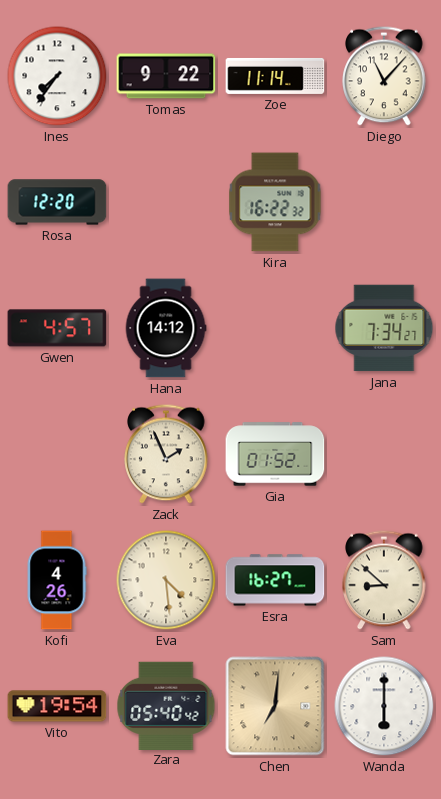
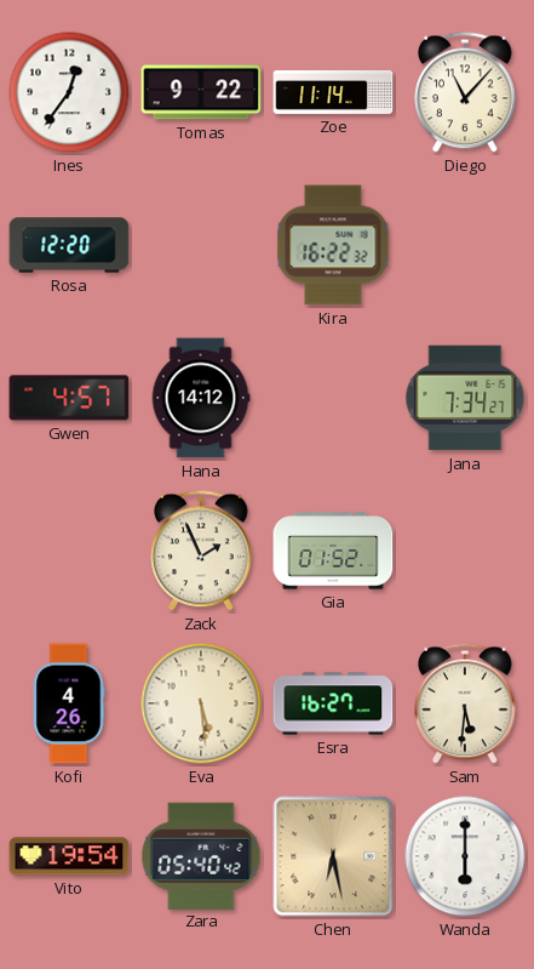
Ines: 7:36 -> 12:36
Eva: 4:29 -> 5:29
Sam: 8:52 -> 5:31
Chen: 7:01 -> 6:28
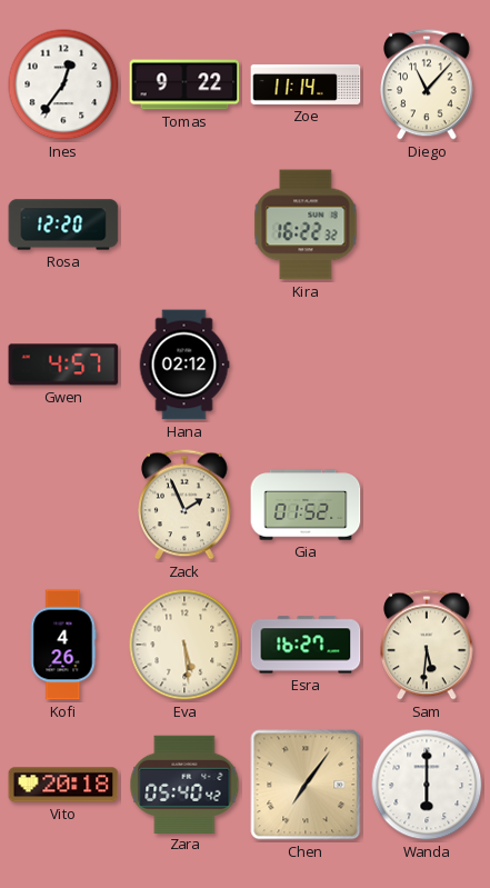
Hana: 14:12 -> 02:12
Jana: 7:34 -> none
Vito: 19:54 -> 20:18
Chen: 6:28 -> 7:06
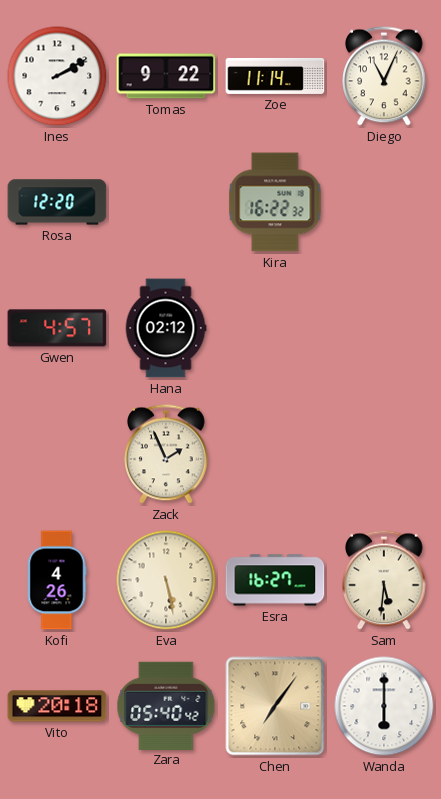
Ines: 12:36 -> 2:10
Diego: 11:07 -> 11:04
Gia: 01:52 -> none
Eva: 5:29 -> 5:28
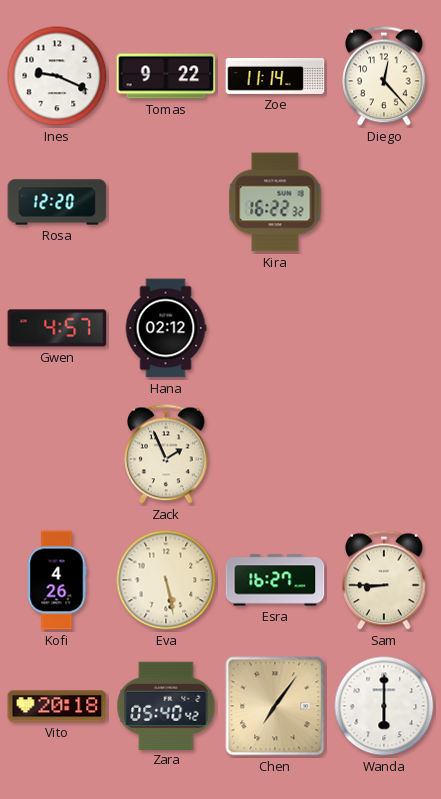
Ines: 2:10 -> 9:19
Diego: 11:04 -> 12:23
Sam: 5:31 -> 8:45
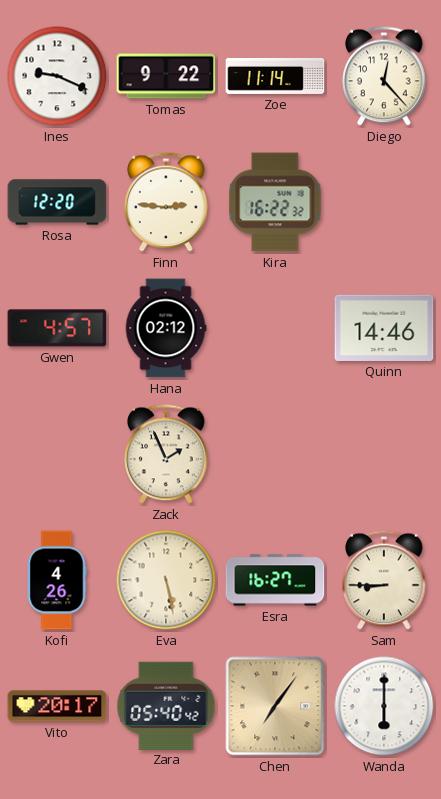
Finn: none -> 2:46
Quinn: none -> 14:46
Vito: 20:18 -> 20:17
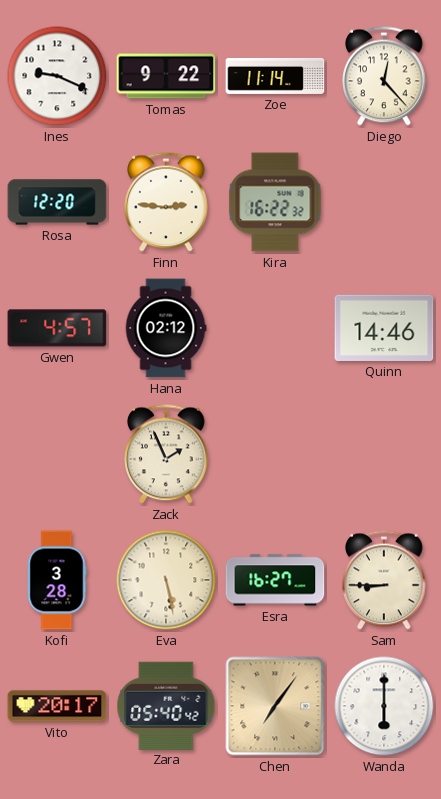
Kofi: 4:26 -> 3:28
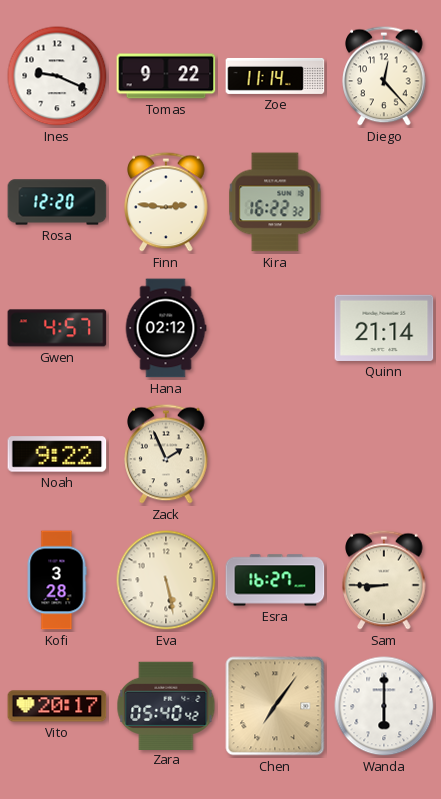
Quinn: 14:46 -> 21:14
Noah: none -> 9:22
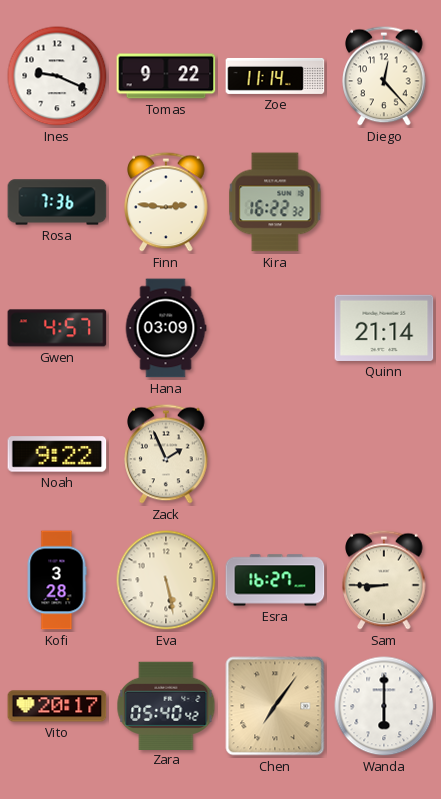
Rosa: 12:20 -> 7:36
Hana: 02:12 -> 03:09
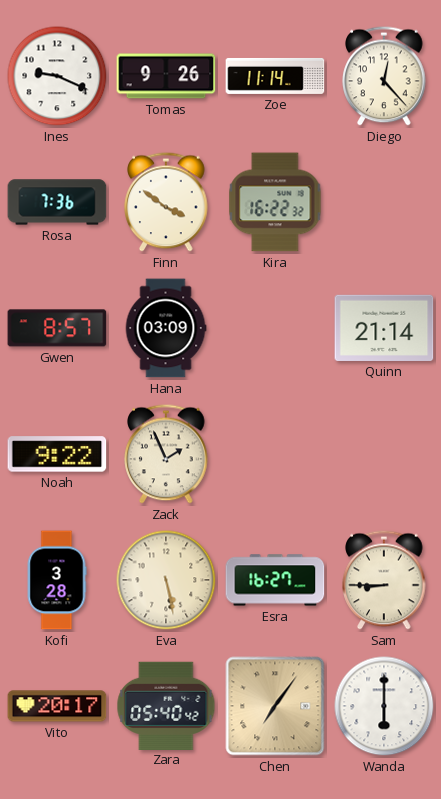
Tomas: 9:22 -> 9:26
Finn: 2:46 -> 3:51
Gwen: 4:57 -> 8:57
